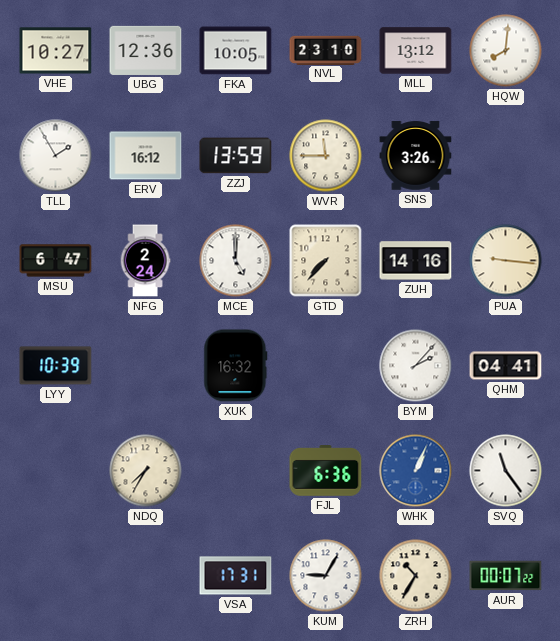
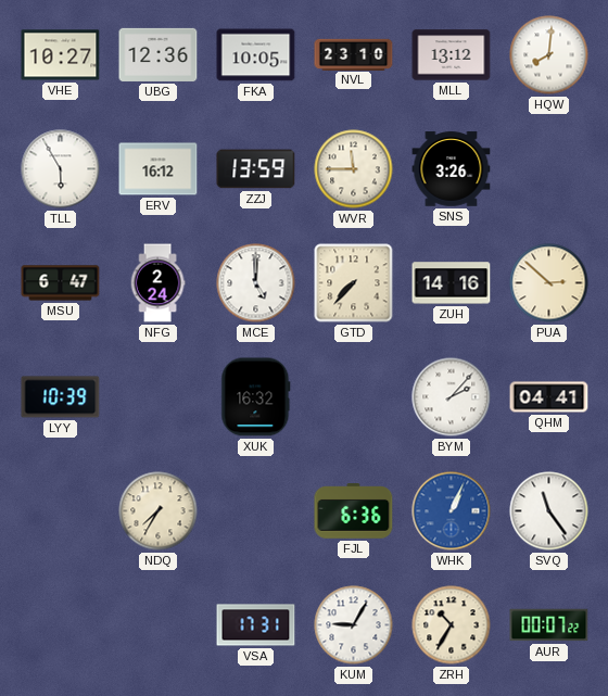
TLL: 1:55 -> 5:55
PUA: 9:16 -> 2:52
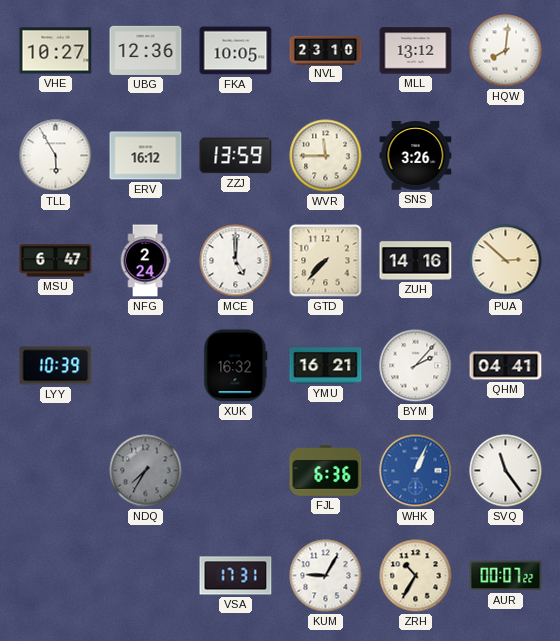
YMU: none -> 16:21
NDQ dial: cream -> grey
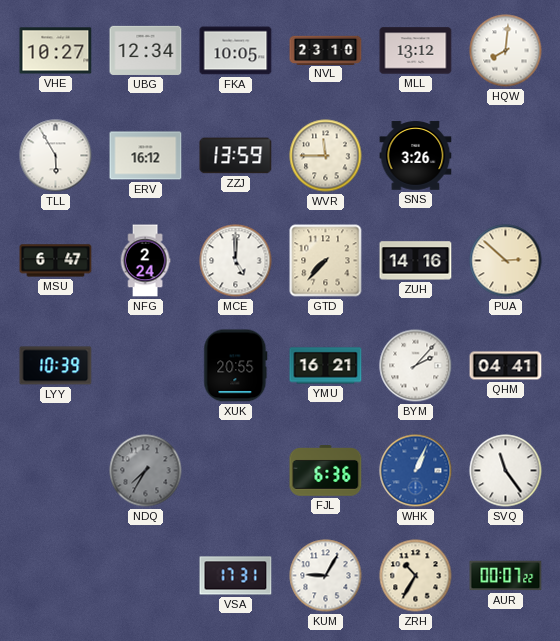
UBG: 12:36 -> 12:34
XUK: 16:32 -> 20:55
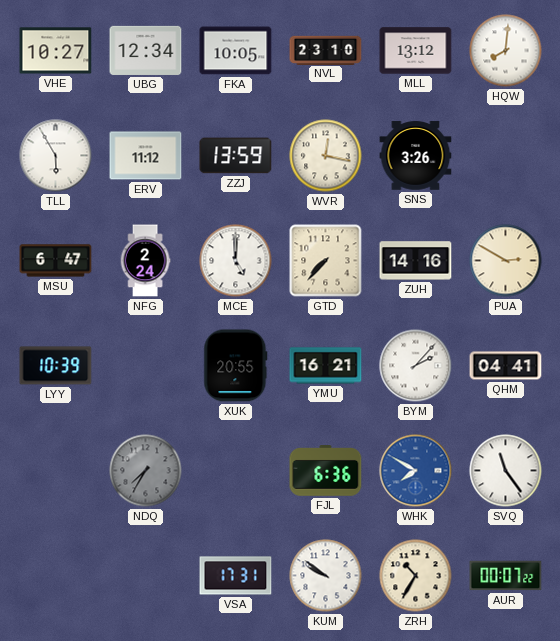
ERV: 16:12 -> 11:12
WVR: 11:45 -> 12:17
PUA: 2:52 -> 2:50
WHK: 1:04 -> 7:50
KUM: 9:05 -> 9:51
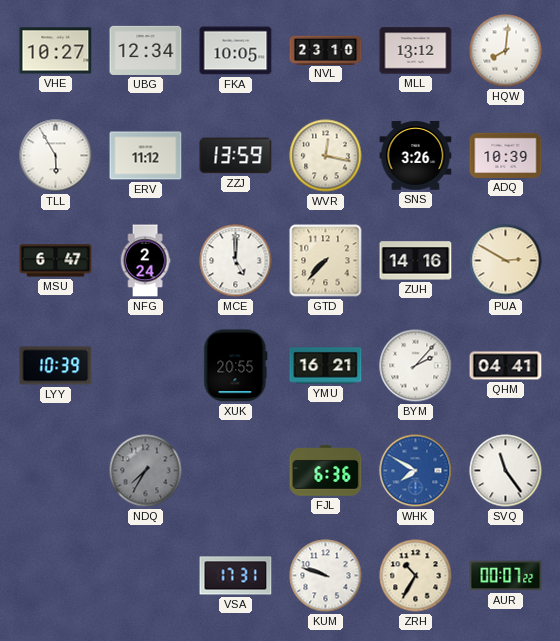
ADQ: none -> 10:39
KUM: 9:51 -> 9:48
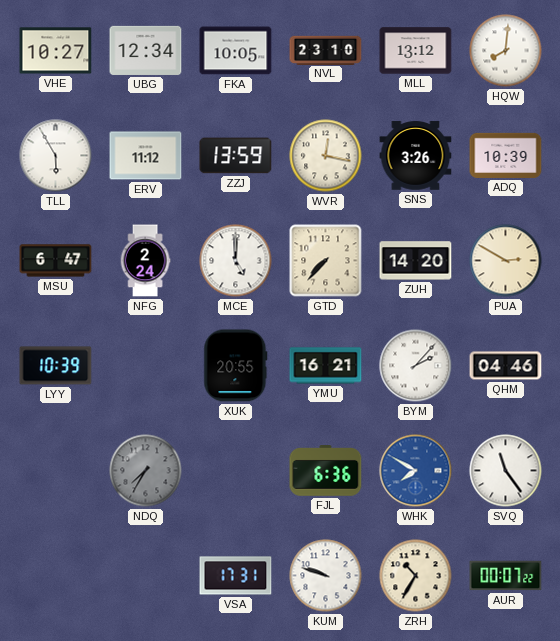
ZUH: 14:16 -> 14:20
QHM: 04:41 -> 04:46
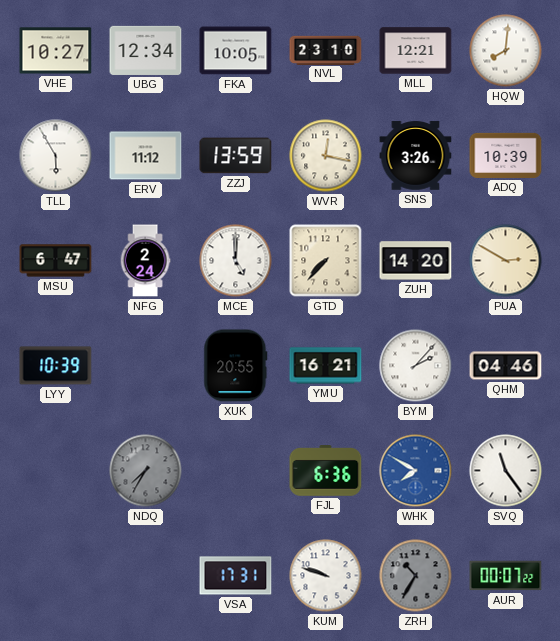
MLL: 13:12 -> 12:21
ZRH dial: cream -> grey
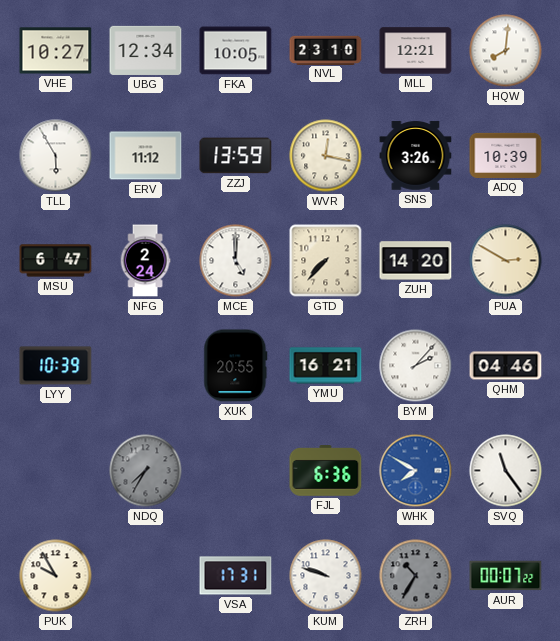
PUK: none -> 9:55
